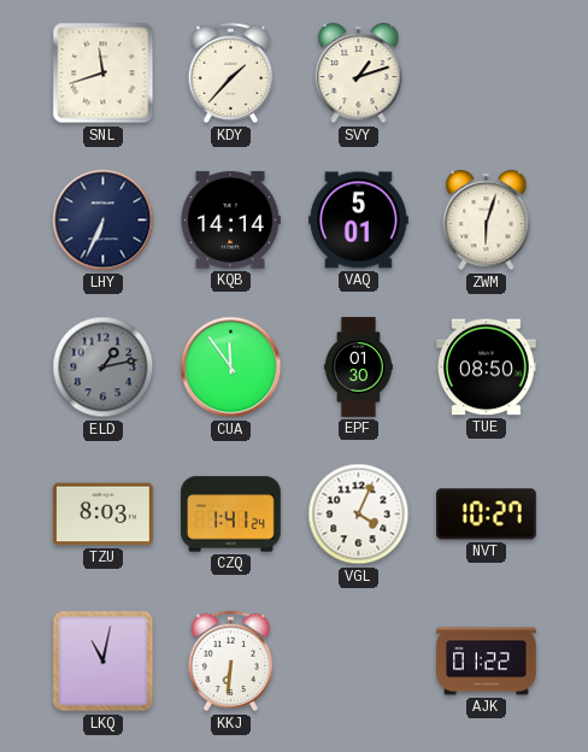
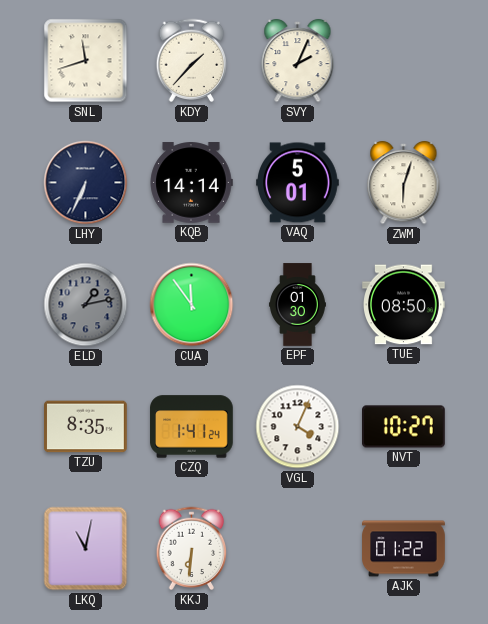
SVY: 1:12 -> 2:04
TZU: 8:03 -> 8:35
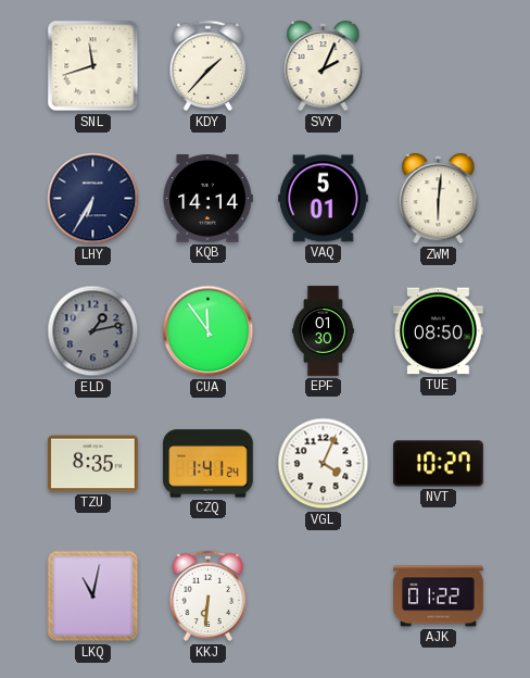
LHY: 6:34 -> 6:35
ZWM: 6:03 -> 6:01
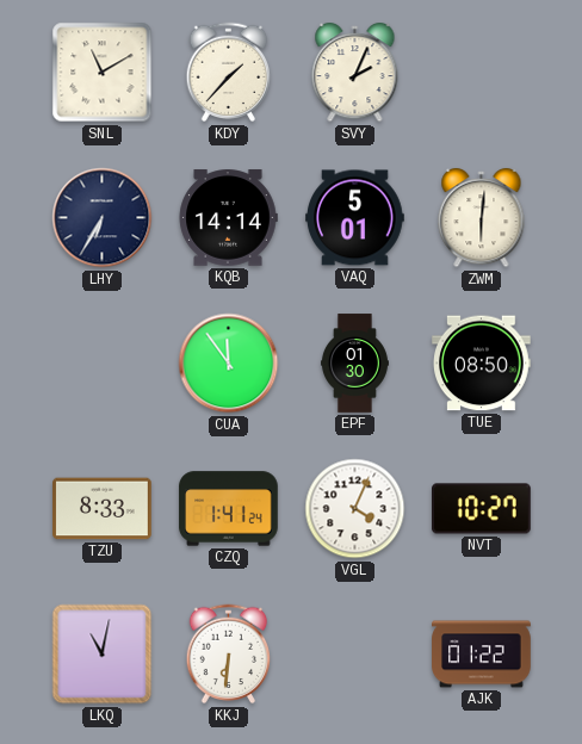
SNL: 11:42 -> 11:10
ELD: 1:13 -> none
TZU: 8:35 -> 8:33
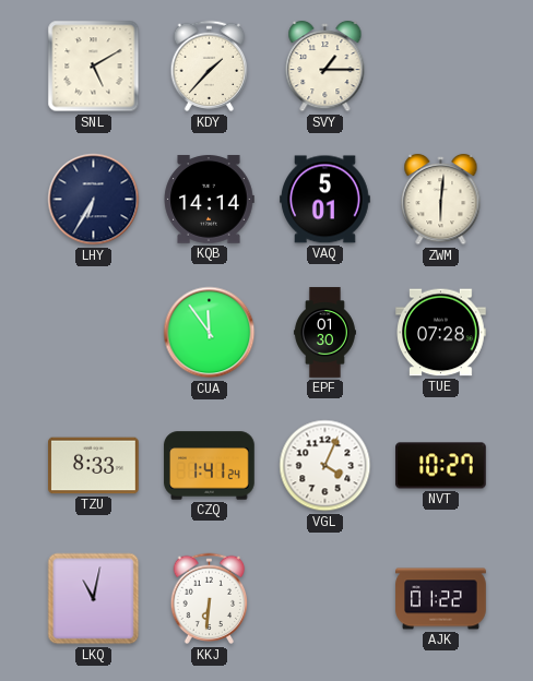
SNL: 11:10 -> 5:10
SVY: 2:04 -> 1:15
TUE: 08:50 -> 07:28
